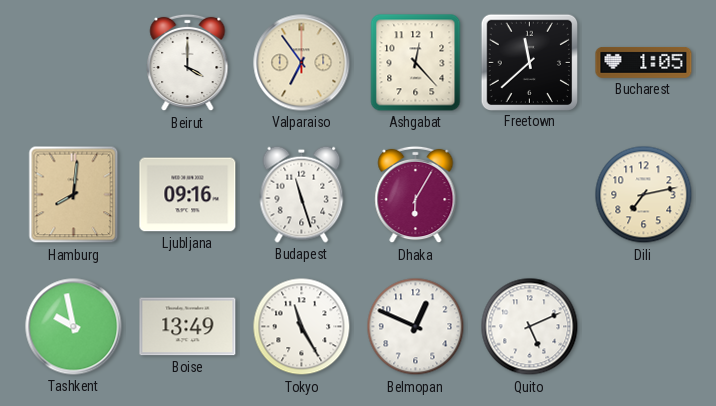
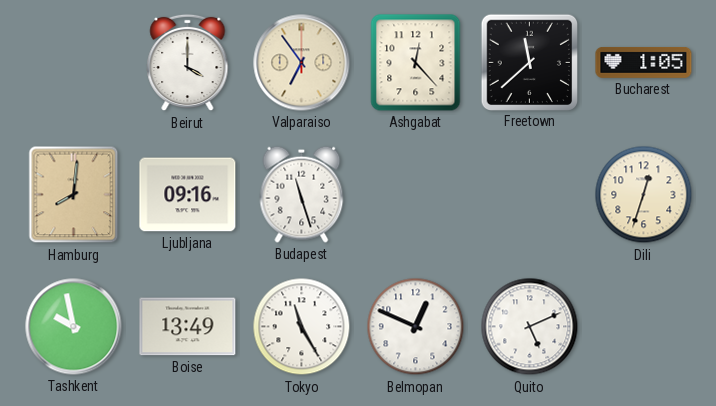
Dhaka: 6:05 -> none
Dili: 7:13 -> 12:33
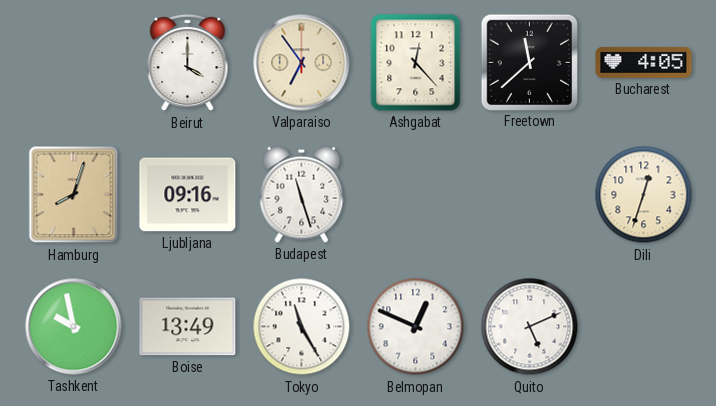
Bucharest: 1:05 -> 4:05
Hamburg: 8:01 -> 8:03
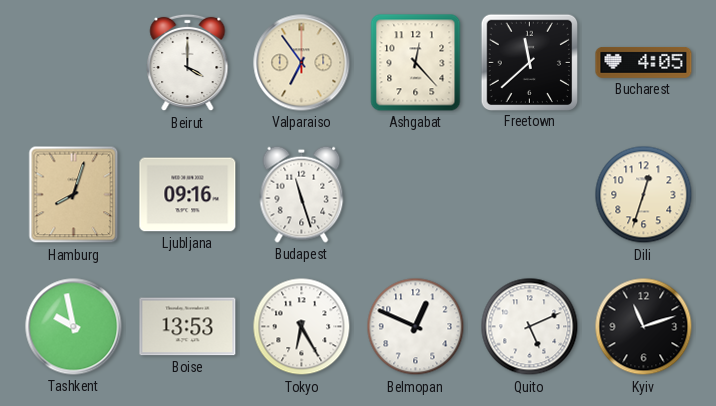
Boise: 13:49 -> 13:53
Tokyo: 11:25 -> 6:25
Kyiv: none -> 11:12
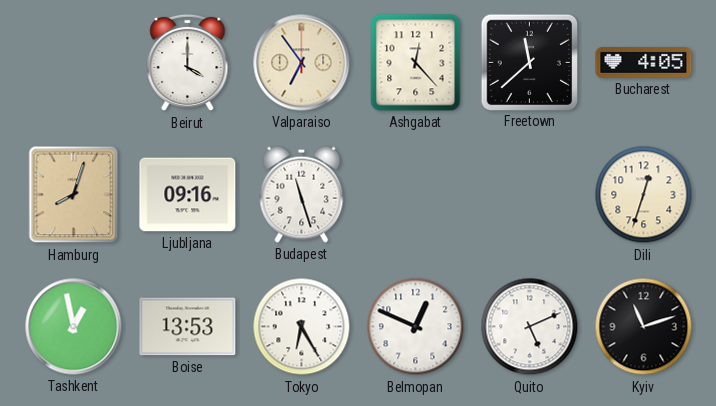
Tashkent: 9:58 -> 12:58
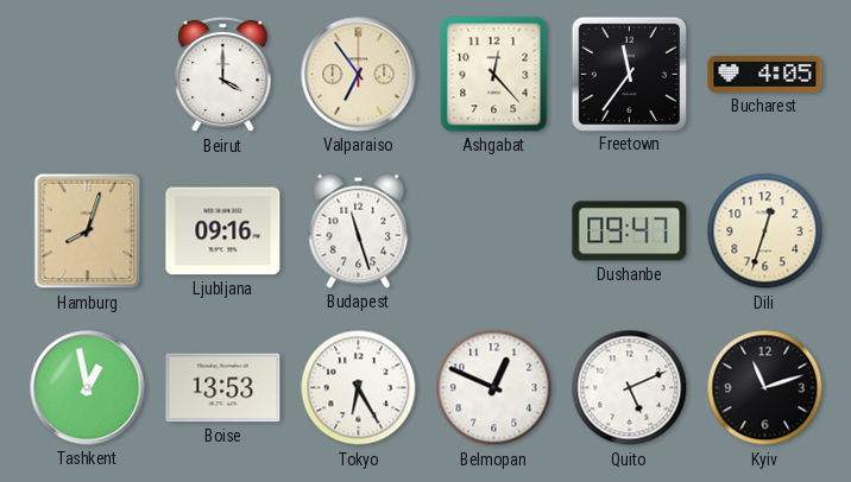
Freetown: 11:38 -> 11:36
Dushanbe: none -> 09:47
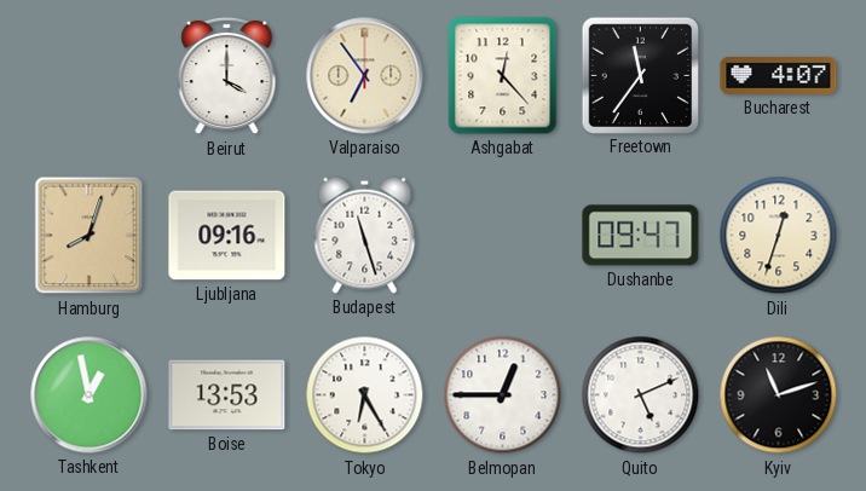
Bucharest: 4:05 -> 4:07
Belmopan: 12:49 -> 12:45
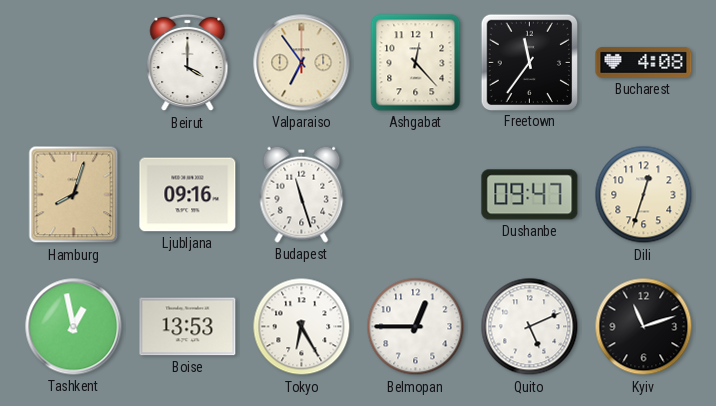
Bucharest: 4:07 -> 4:08
